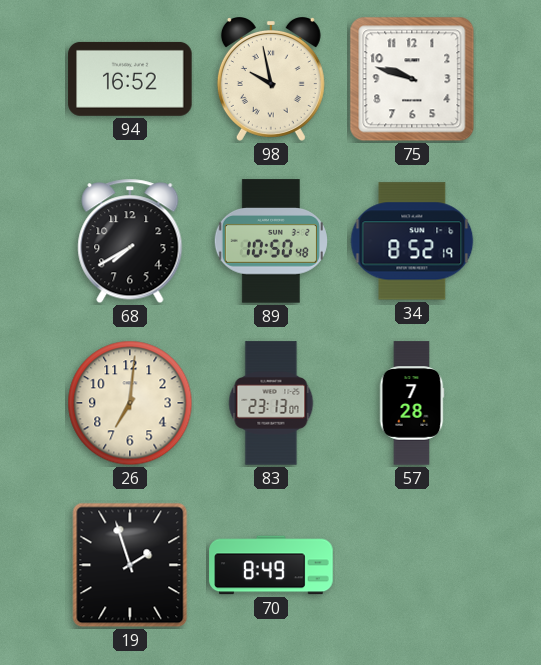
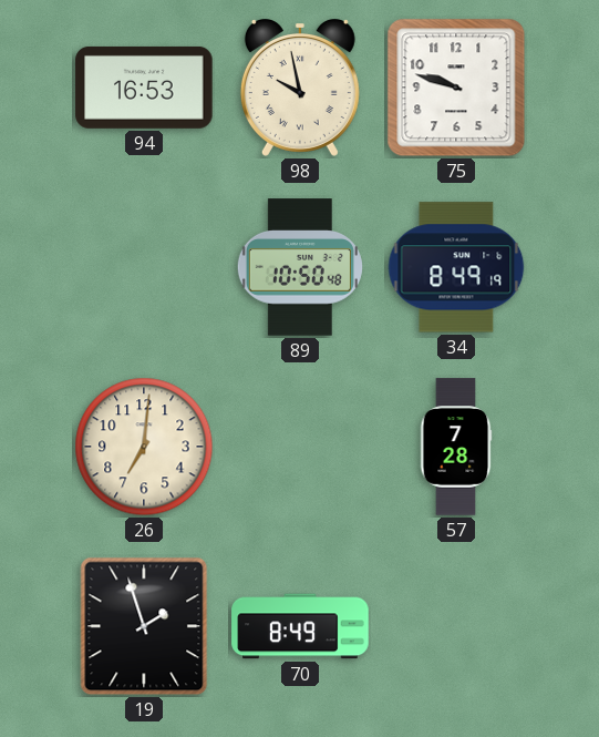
94: 16:52 -> 16:53
68: 7:40 -> none
34: 8:52 -> 8:49
83: 23:13 -> none
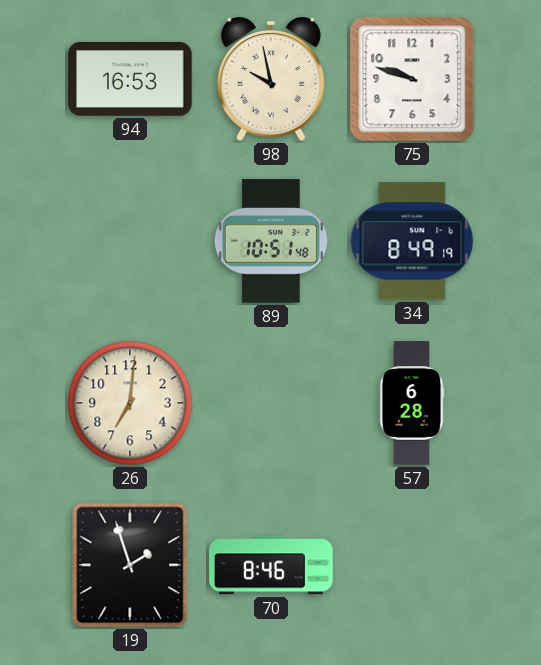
89: 10:50 -> 10:51
57: 7:28 -> 6:28
70: 8:49 -> 8:46
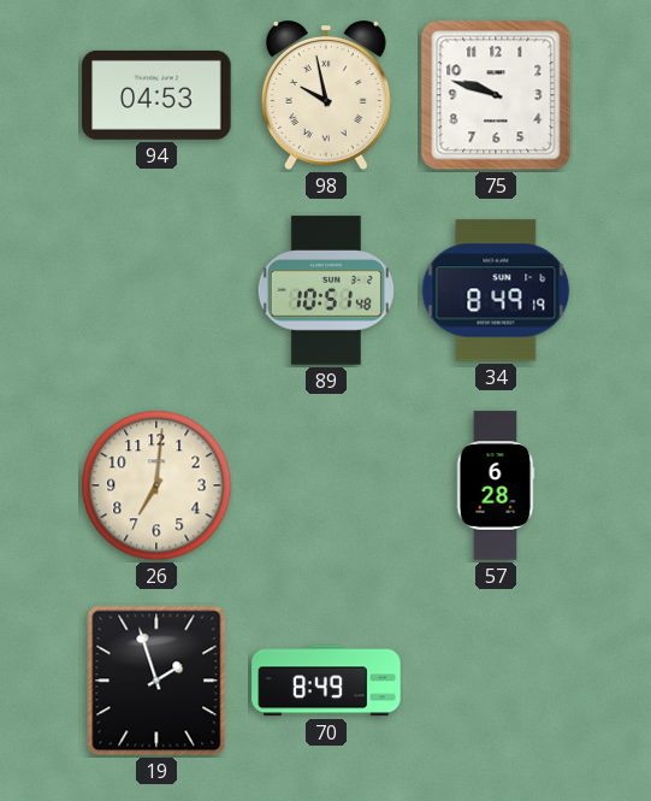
94: 16:53 -> 04:53
70: 8:46 -> 8:49
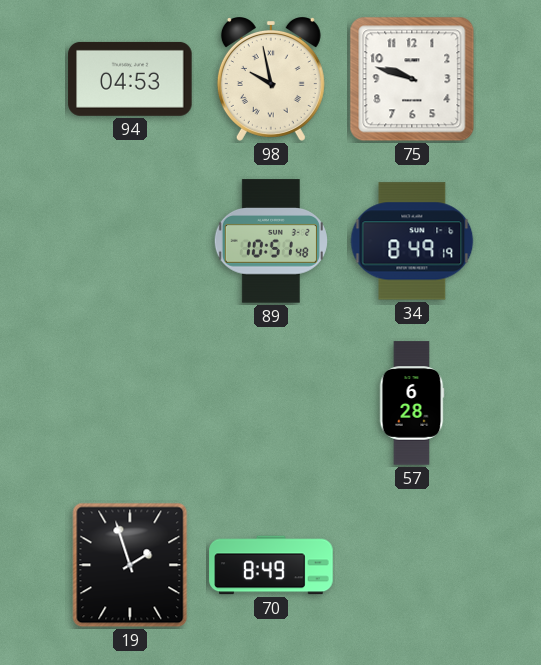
26: 7:01 -> none
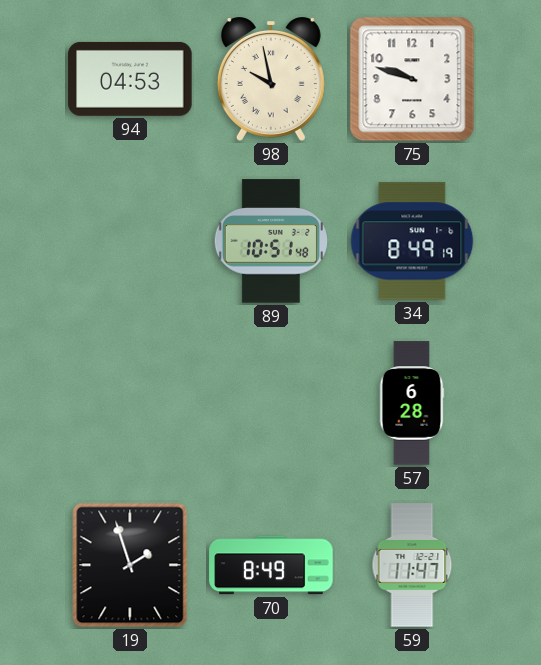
59: none -> 11:47
